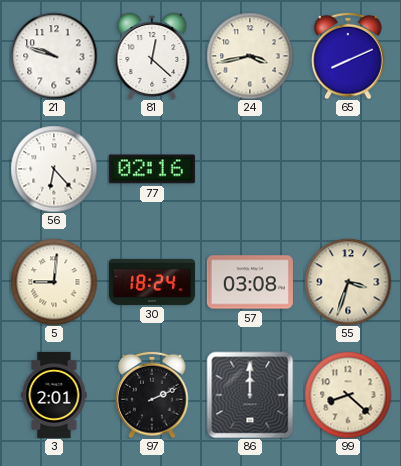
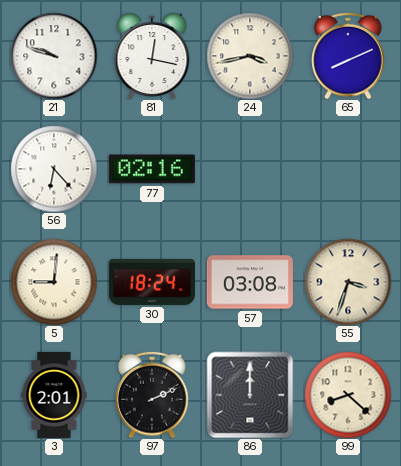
81: 12:22 -> 12:17
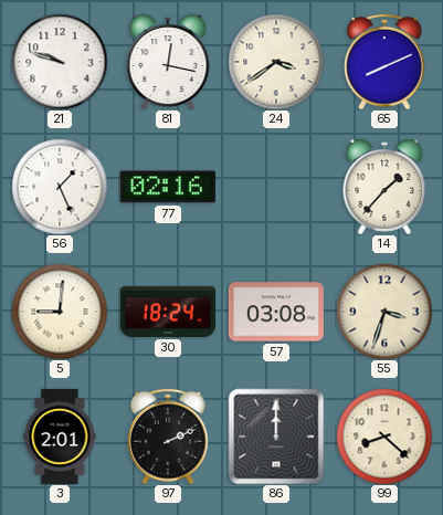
24: 3:43 -> 3:39
56: 6:23 -> 1:26
14: none -> 1:37
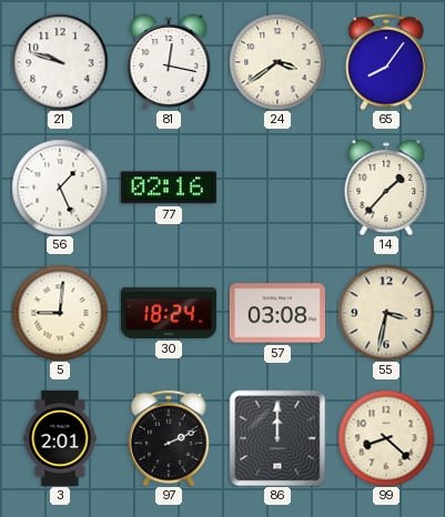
65: 8:11 -> 8:06
55: 3:33 -> 3:32
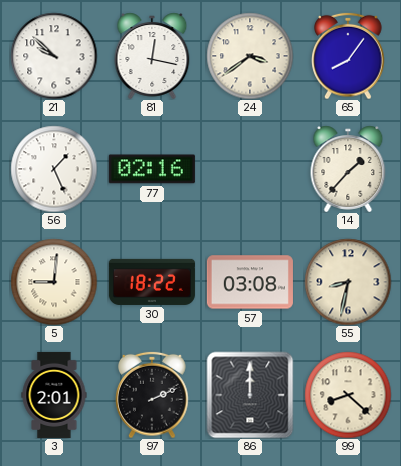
21: 9:48 -> 9:52
30: 18:24 -> 18:22
55: 3:32 -> 8:32
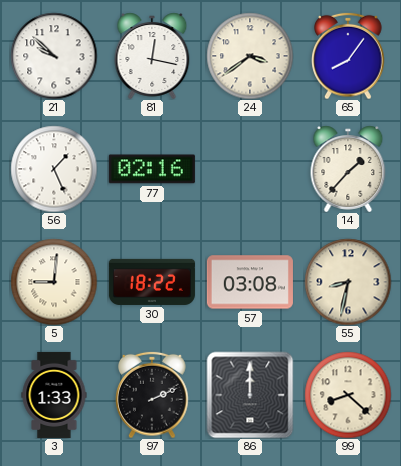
3: 2:01 -> 1:33
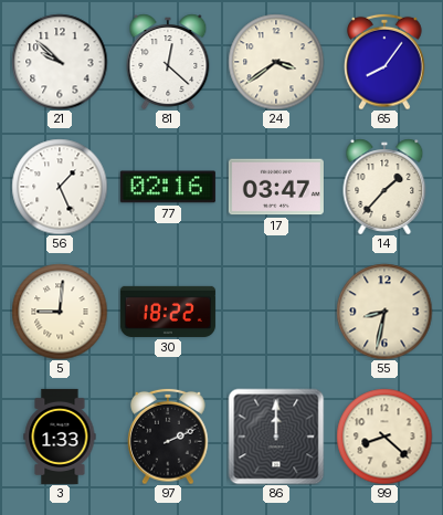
81: 12:17 -> 12:22
17: none -> 03:47
57: 03:08 -> none
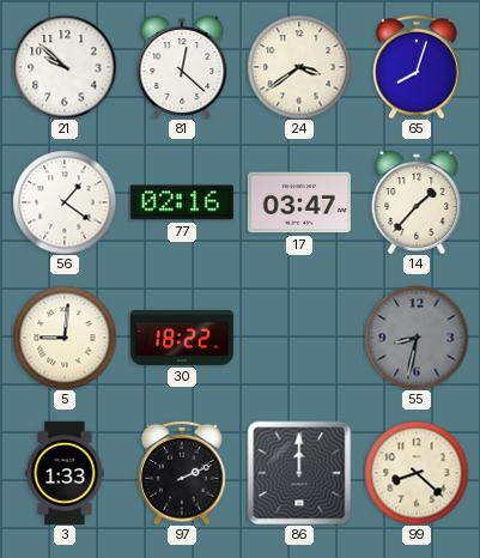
65: 8:06 -> 8:03
56: 1:26 -> 1:21
55 dial: cream -> grey
